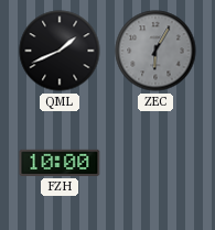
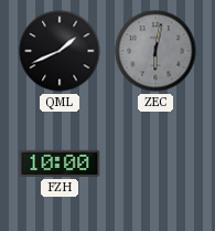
ZEC: 6:05 -> 6:02
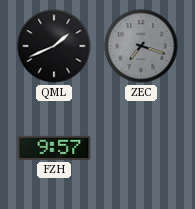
ZEC: 6:02 -> 7:18
FZH: 10:00 -> 9:57
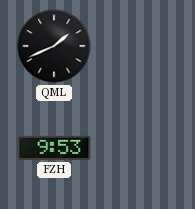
ZEC: 7:18 -> none
FZH: 9:57 -> 9:53
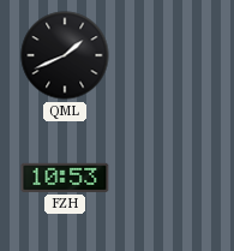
FZH: 9:53 -> 10:53
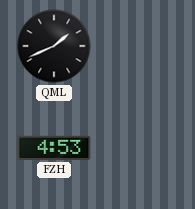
FZH: 10:53 -> 4:53
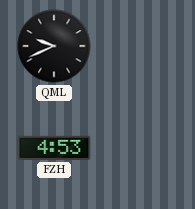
QML: 1:41 -> 9:41
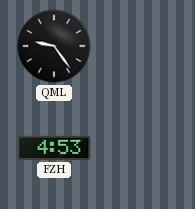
QML: 9:41 -> 9:24
